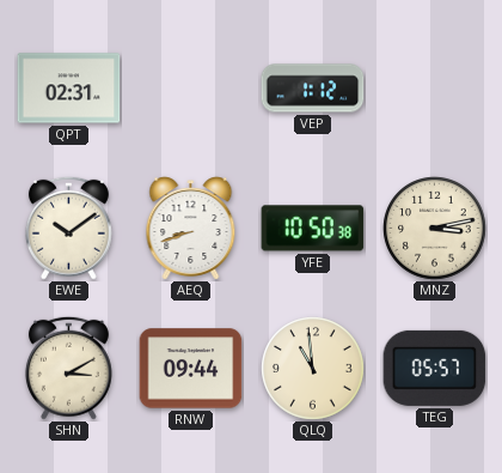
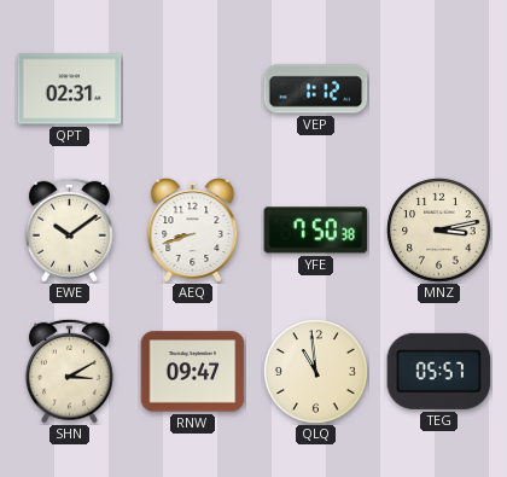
YFE: 10:50 -> 7:50
RNW: 09:44 -> 09:47
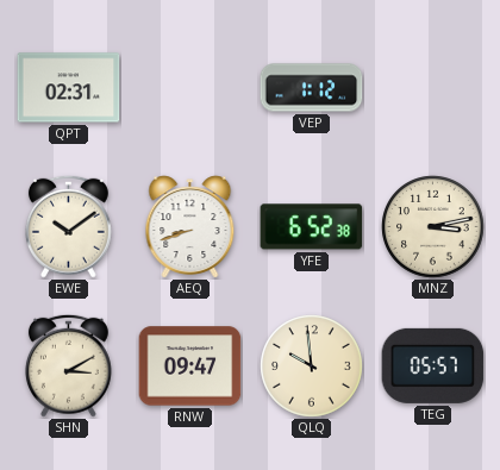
YFE: 7:50 -> 6:52
QLQ: 10:59 -> 9:59
